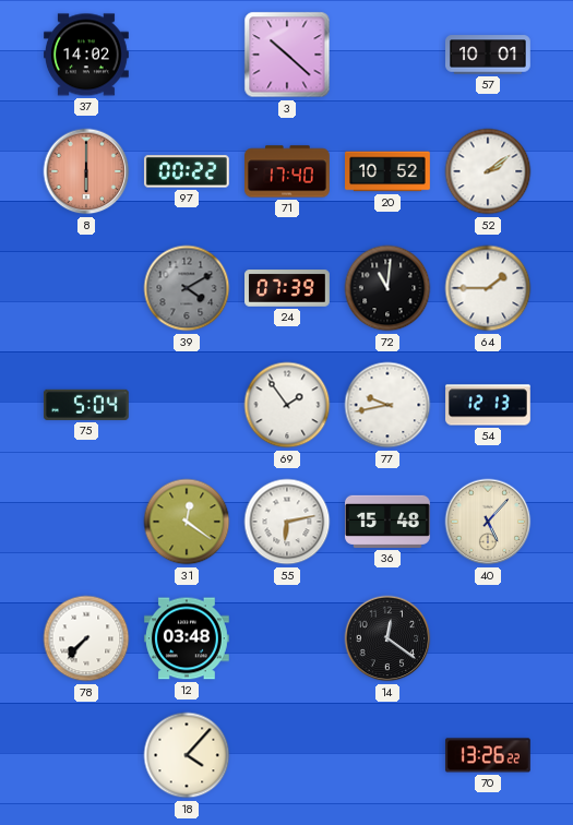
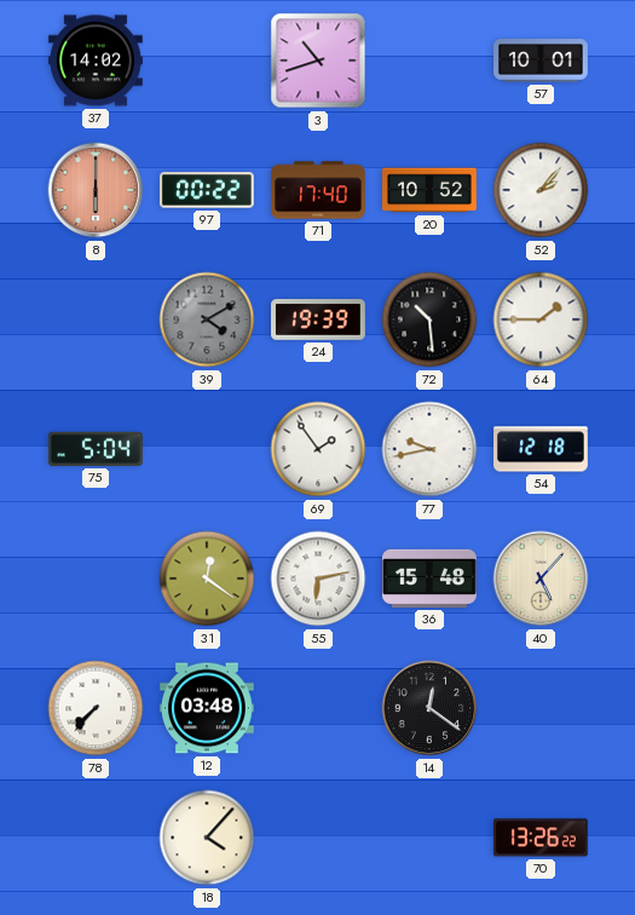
3: 10:22 -> 10:42
52: 2:09 -> 2:07
24: 07:39 -> 19:39
72: 11:01 -> 10:29
54: 12:13 -> 12:18
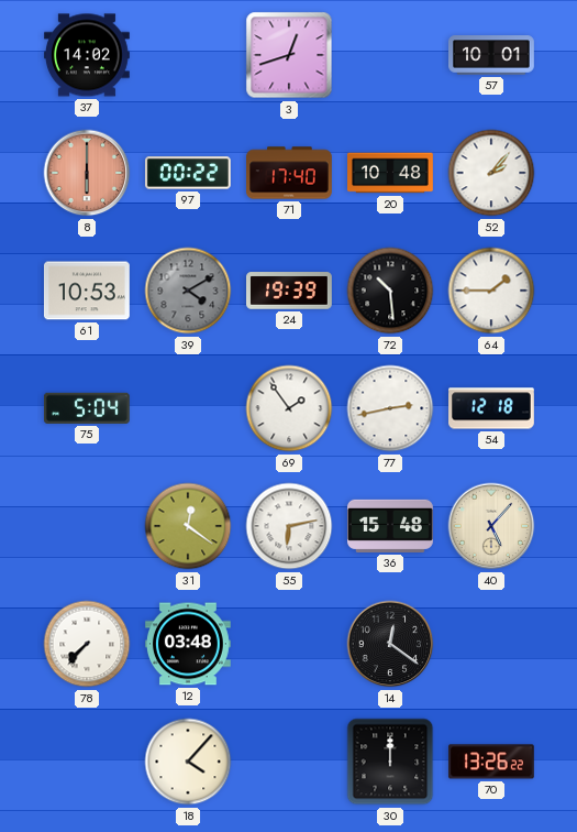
3: 10:42 -> 12:42
20: 10:52 -> 10:48
61: none -> 10:53
77: 9:43 -> 2:43
30: none -> 12:00
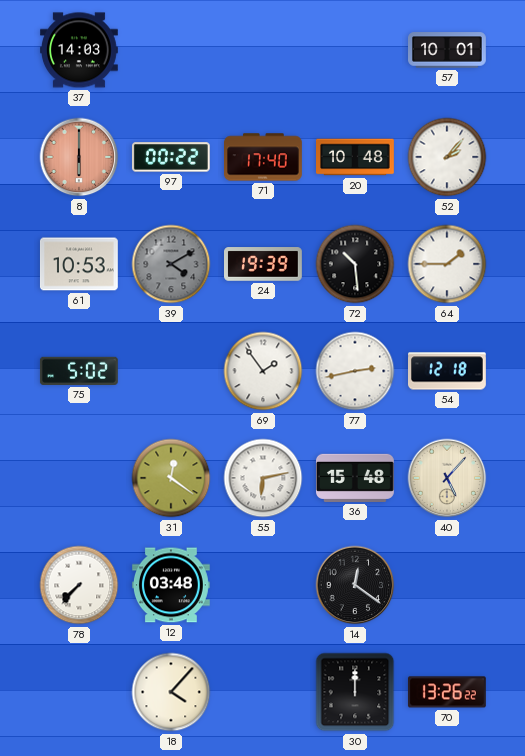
37: 14:02 -> 14:03
3: 12:42 -> none
75: 5:04 -> 5:02
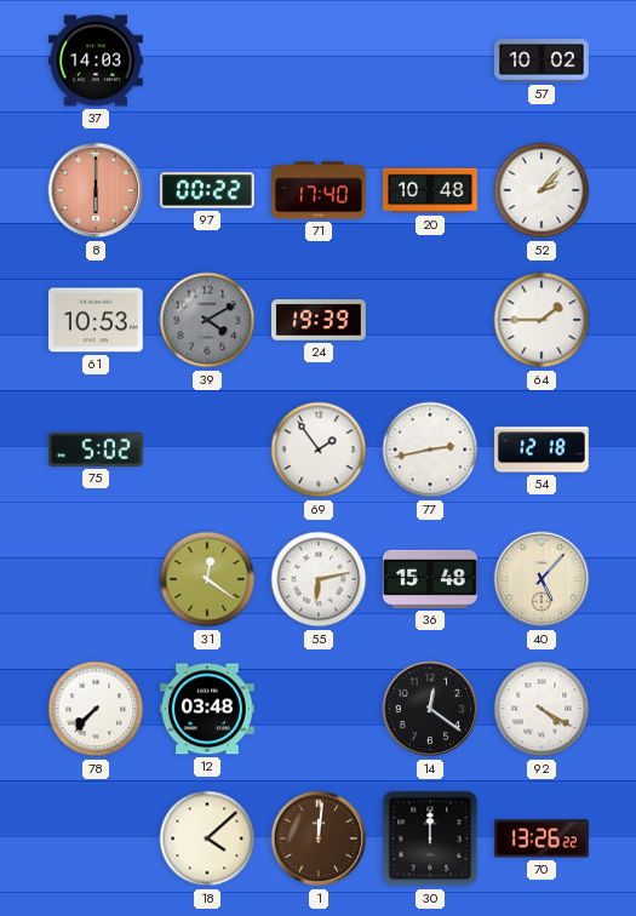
57: 10:01 -> 10:02
72: 10:29 -> none
92: none -> 4:20
18: 4:07 -> 4:08
1: none -> 12:01
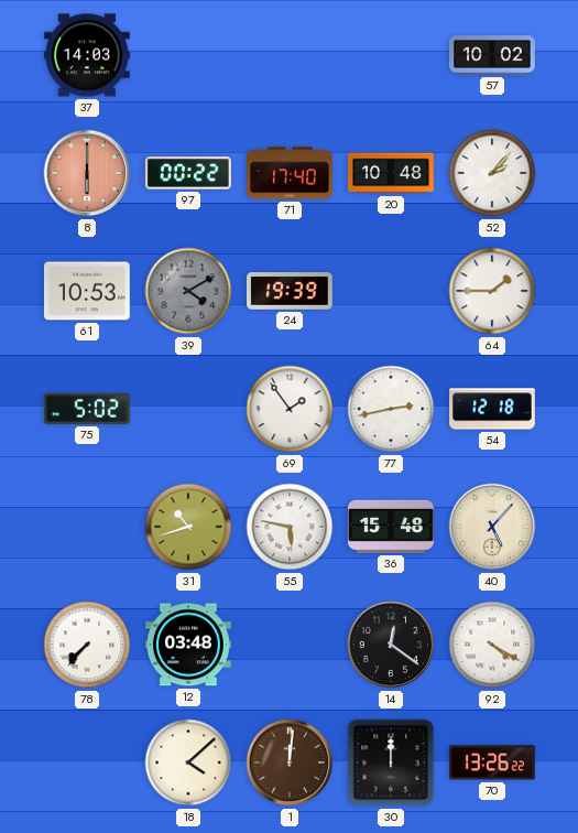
31: 12:21 -> 10:42
55: 6:13 -> 5:47
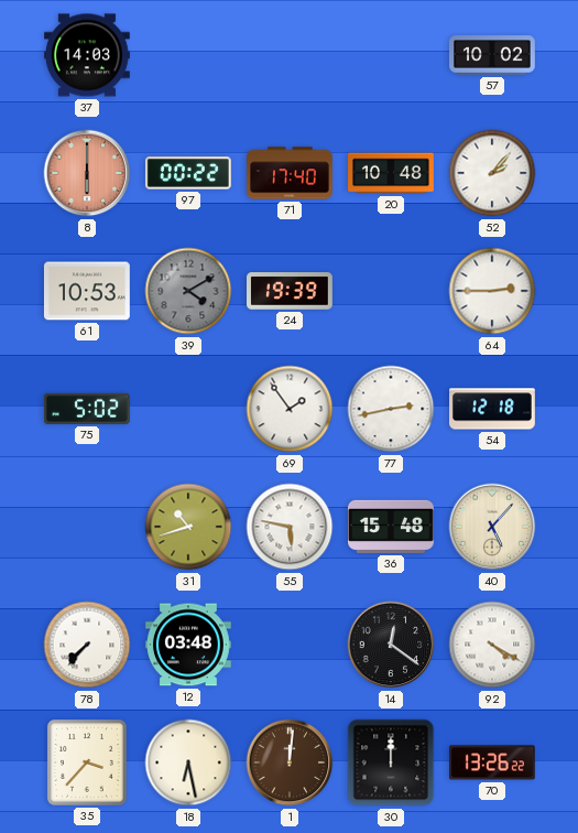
64: 1:45 -> 2:45
35: none -> 3:37
18: 4:08 -> 6:28
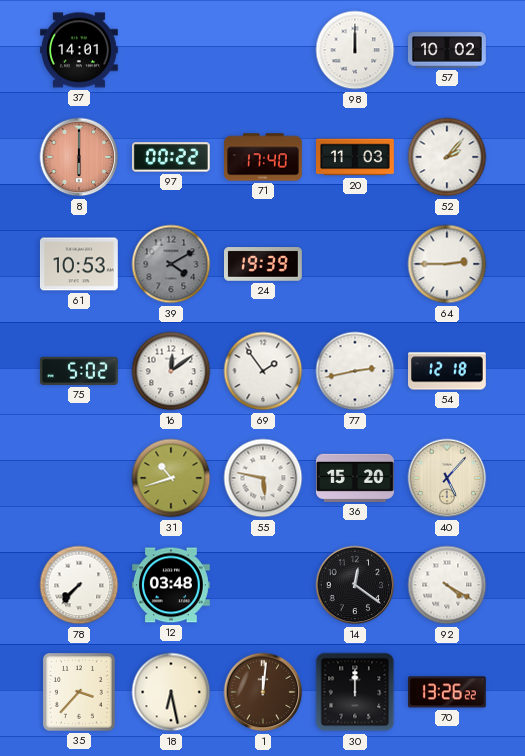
37: 14:03 -> 14:01
98: none -> 12:00
20: 10:48 -> 11:03
16: none -> 12:09
36: 15:48 -> 15:20
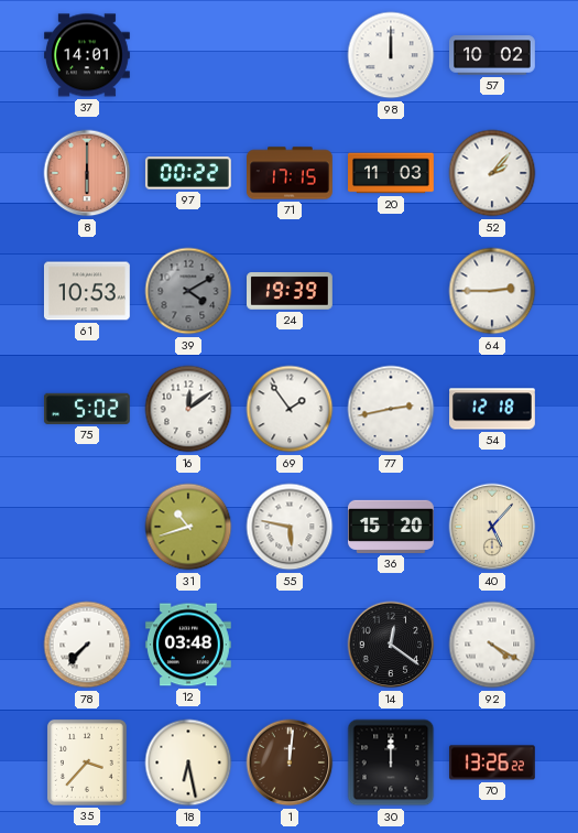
71: 17:40 -> 17:15
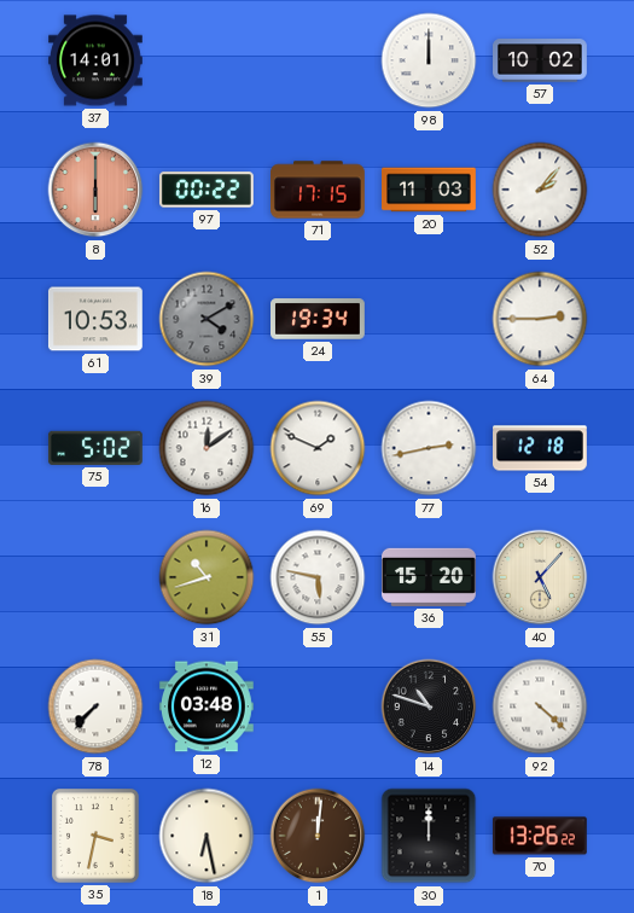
24: 19:39 -> 19:34
69: 1:54 -> 1:49
14: 12:21 -> 10:48
92: 4:20 -> 4:22
35: 3:37 -> 3:32
